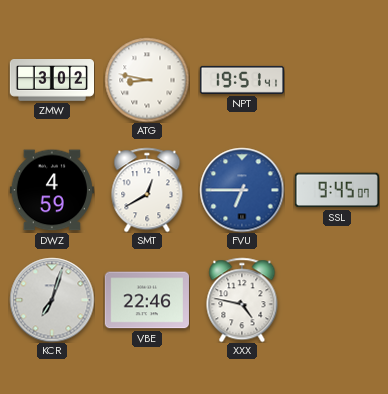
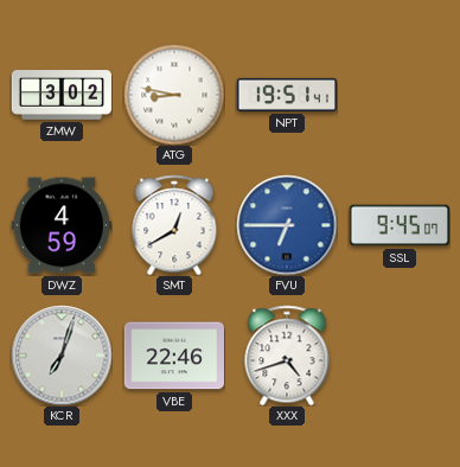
XXX: 4:47 -> 4:42
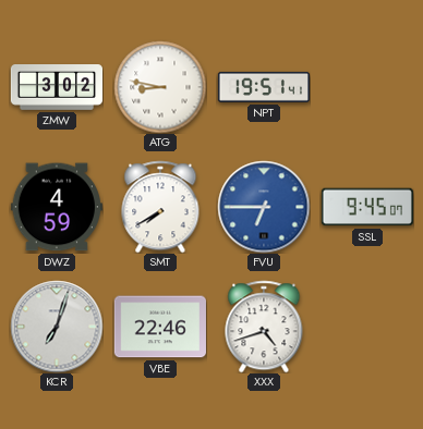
SMT: 12:40 -> 7:40
